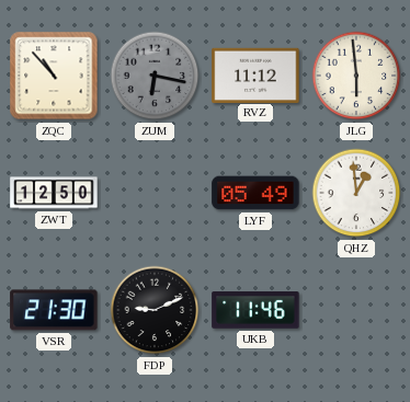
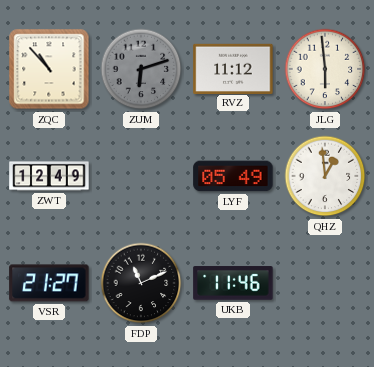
ZUM: 6:17 -> 6:12
ZWT: 12:50 -> 12:49
VSR: 21:30 -> 21:27
FDP: 9:11 -> 11:11
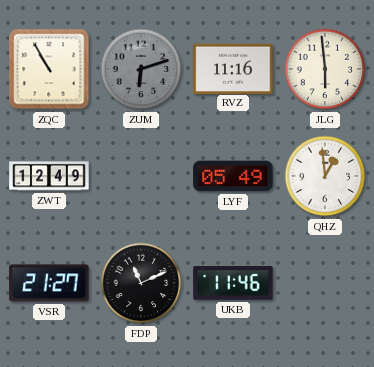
ZQC: 10:53 -> 10:55
RVZ: 11:12 -> 11:16
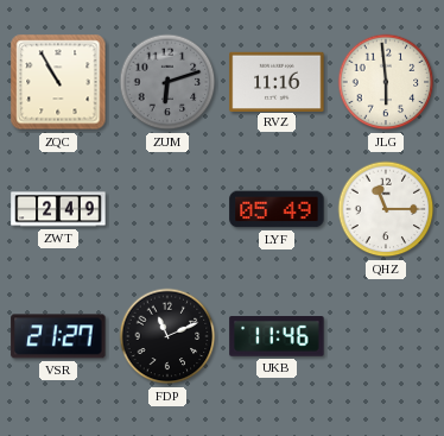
ZWT: 12:49 -> 2:49
QHZ: 12:59 -> 11:15
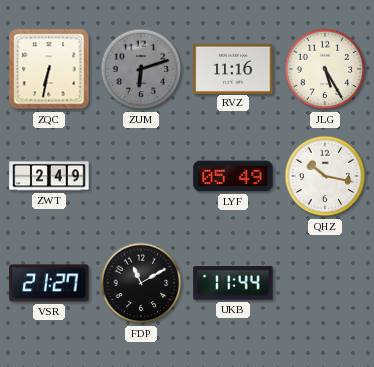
ZQC: 10:55 -> 6:32
JLG: 5:59 -> 5:25
QHZ: 11:15 -> 10:17
FDP: 11:11 -> 11:10
UKB: 11:46 -> 11:44
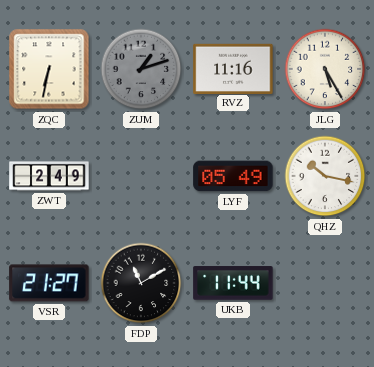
ZUM: 6:12 -> 1:12
